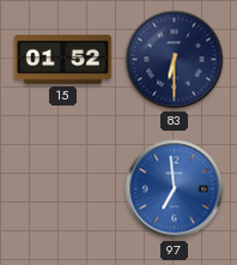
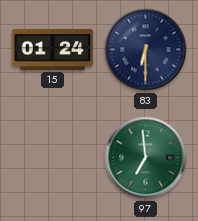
15: 01:52 -> 01:24
97 dial: blue -> green
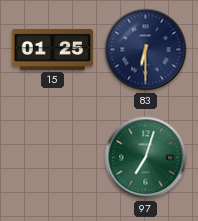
15: 01:24 -> 01:25
97: 6:59 -> 7:03
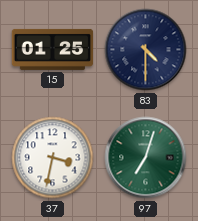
83: 6:30 -> 4:30
37: none -> 3:32
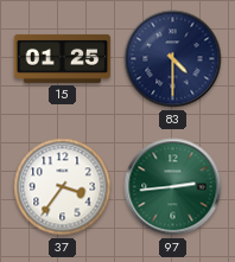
37: 3:32 -> 3:36
97: 7:03 -> 2:44
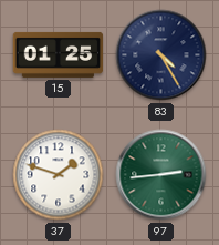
83: 4:30 -> 4:25
37: 3:36 -> 1:48
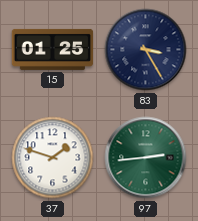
83: 4:25 -> 3:25
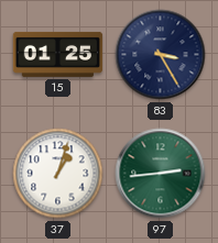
37: 1:48 -> 1:03
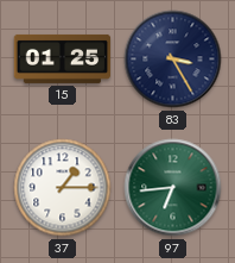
37: 1:03 -> 1:15
97: 2:44 -> 6:44
